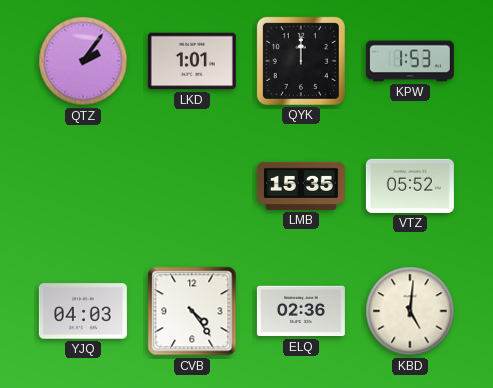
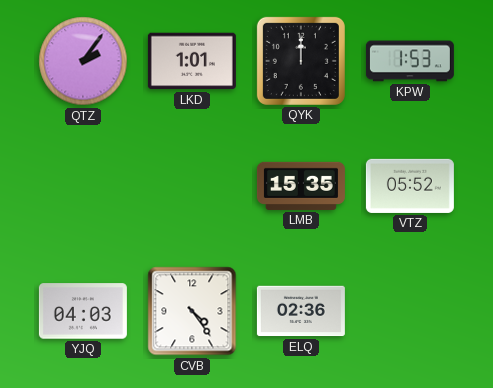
KBD: 5:01 -> none
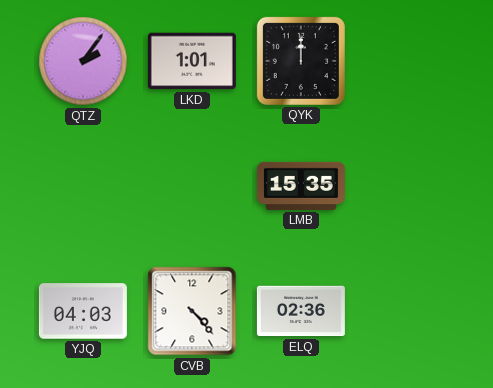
KPW: 1:53 -> none
VTZ: 05:52 -> none
CVB: 4:24 -> 4:23
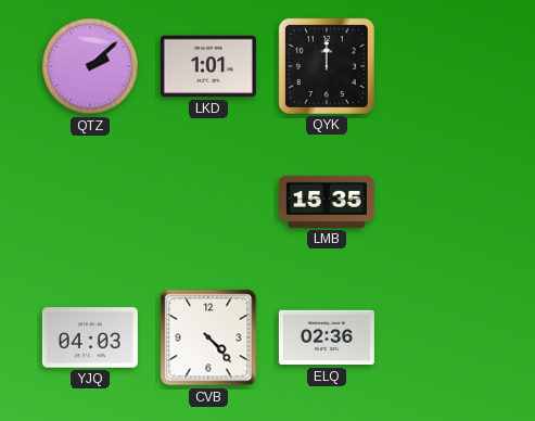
QTZ: 2:06 -> 2:08
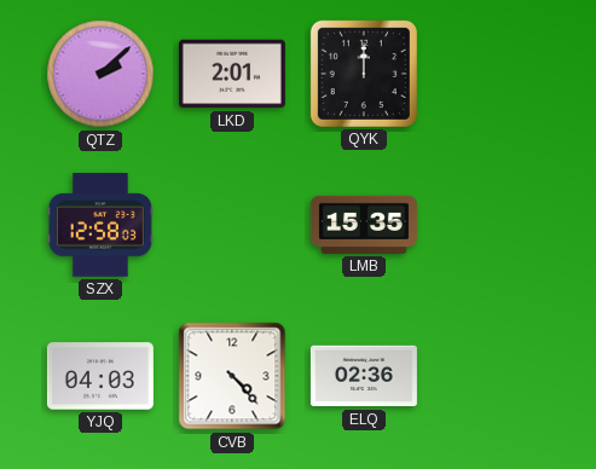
LKD: 1:01 -> 2:01
SZX: none -> 12:58
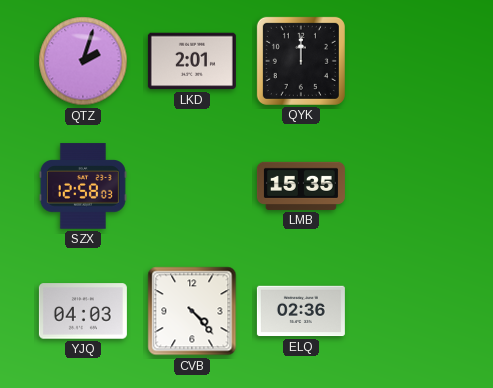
QTZ: 2:08 -> 2:03
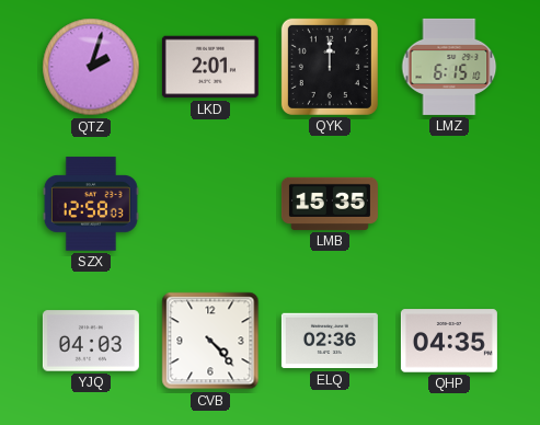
LMZ: none -> 6:15
QHP: none -> 04:35
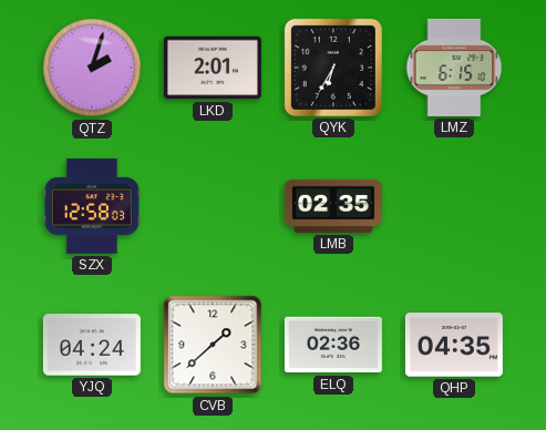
QYK: 12:00 -> 6:35
LMB: 15:35 -> 02:35
YJQ: 04:03 -> 04:24
CVB: 4:23 -> 1:38
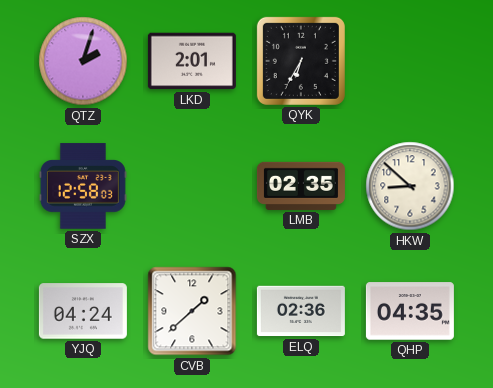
LMZ: 6:15 -> none
HKW: none -> 8:52
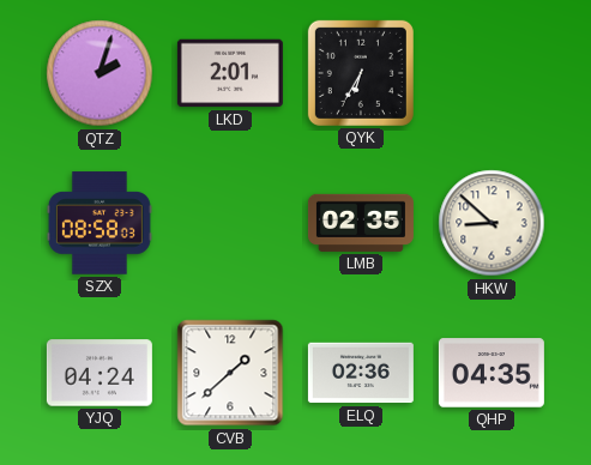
SZX: 12:58 -> 08:58
